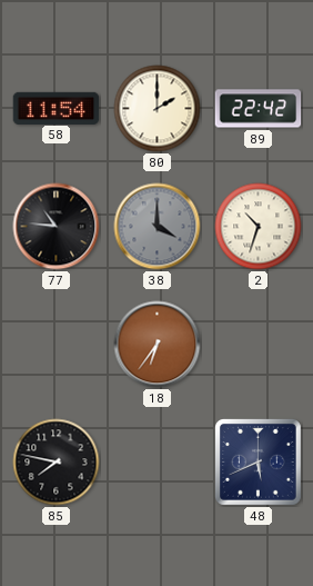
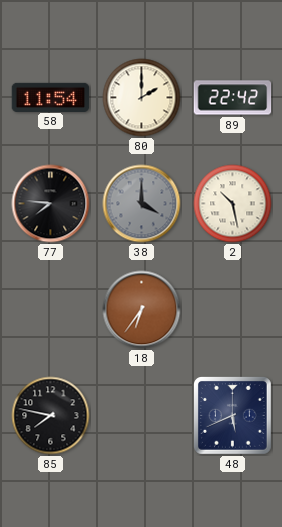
77: 10:46 -> 7:46
2: 10:33 -> 10:28
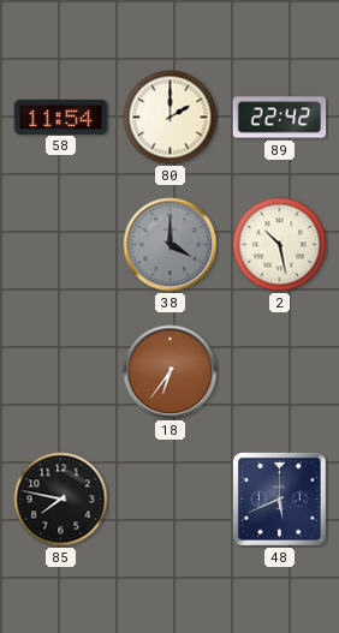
77: 7:46 -> none
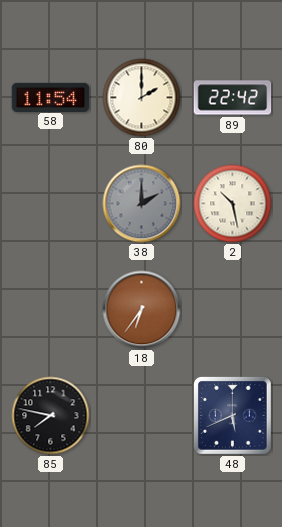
38: 4:00 -> 2:00
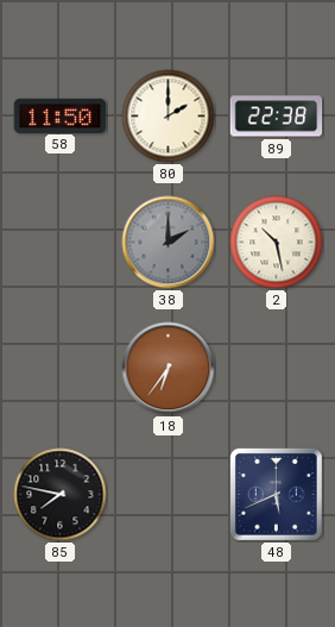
58: 11:54 -> 11:50
89: 22:42 -> 22:38
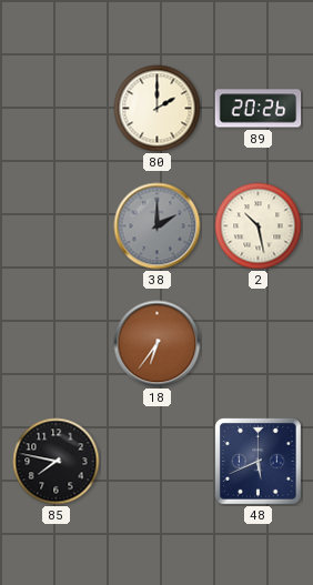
58: 11:50 -> none
89: 22:38 -> 20:26
